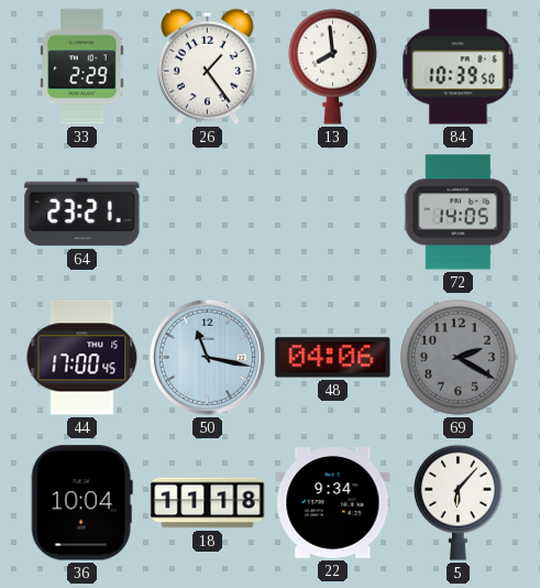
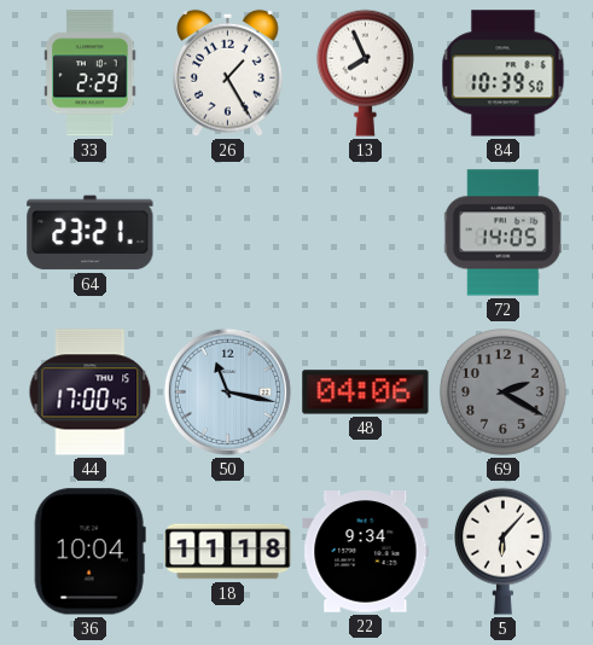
26: 1:24 -> 1:25
13: 7:59 -> 7:56
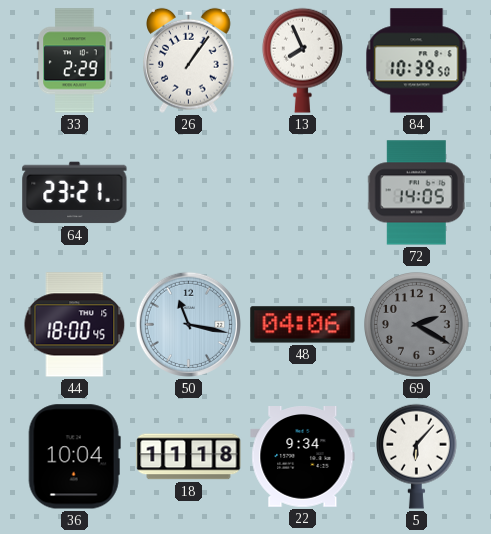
26: 1:25 -> 1:06
44: 17:00 -> 18:00
